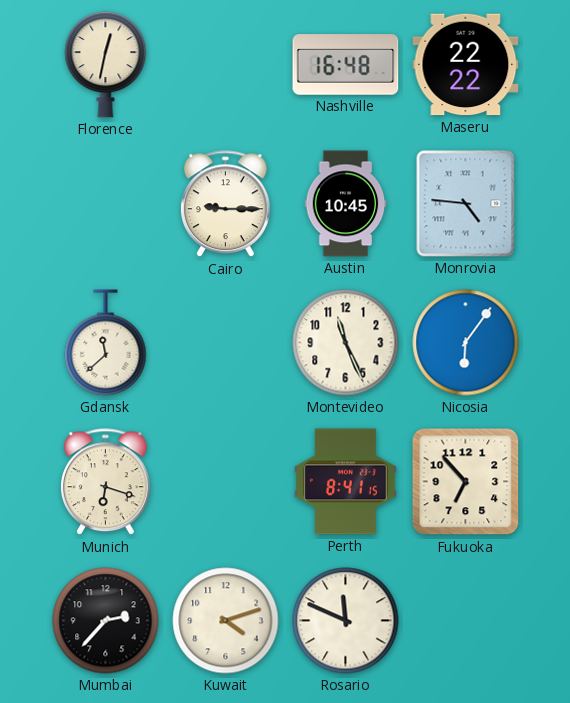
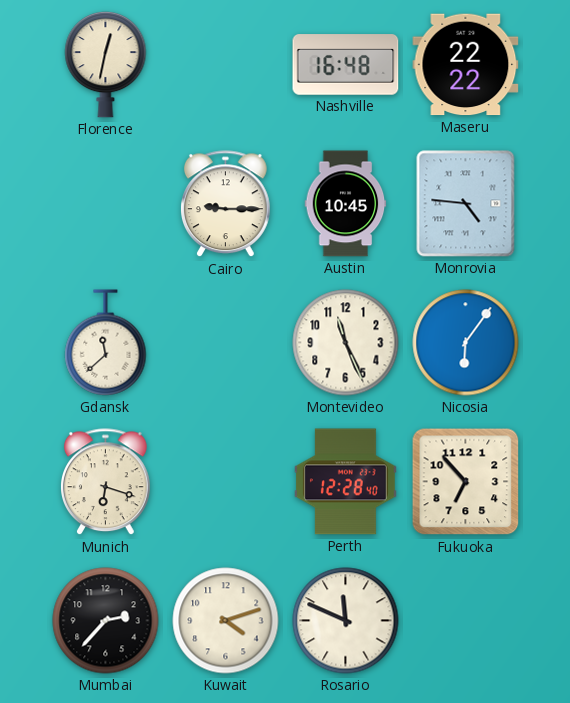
Perth: 8:41 -> 12:28
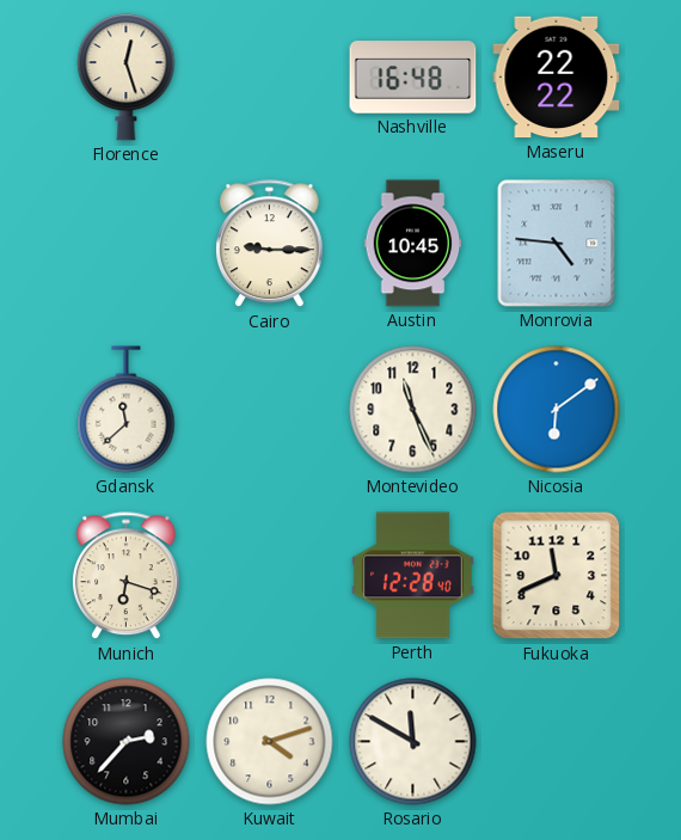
Florence: 12:32 -> 12:27
Nicosia: 6:06 -> 6:09
Fukuoka: 6:53 -> 11:41
Rosario: 11:49 -> 11:50
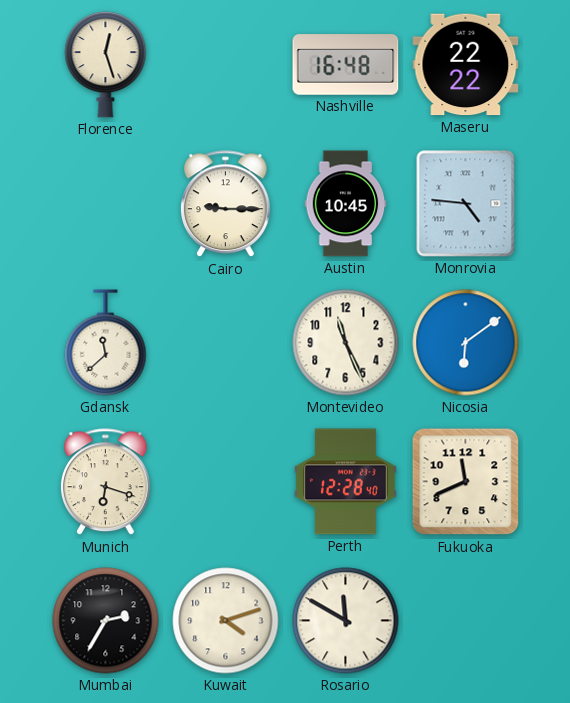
Mumbai: 2:37 -> 2:35
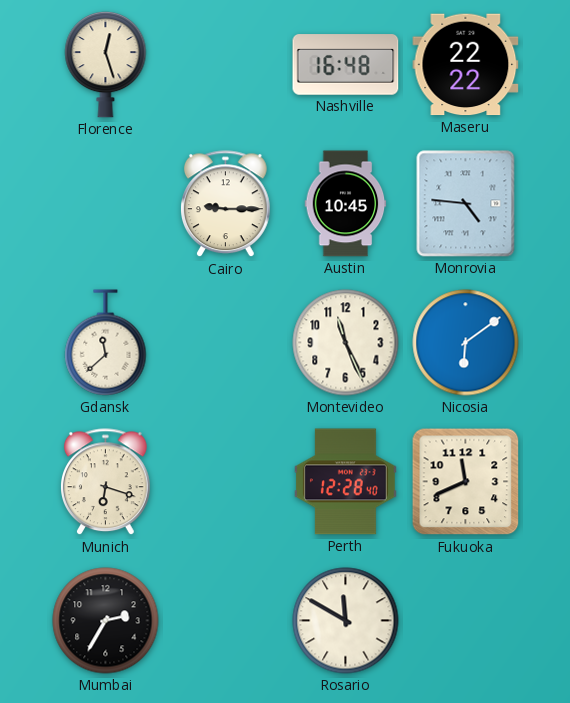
Kuwait: 4:12 -> none
